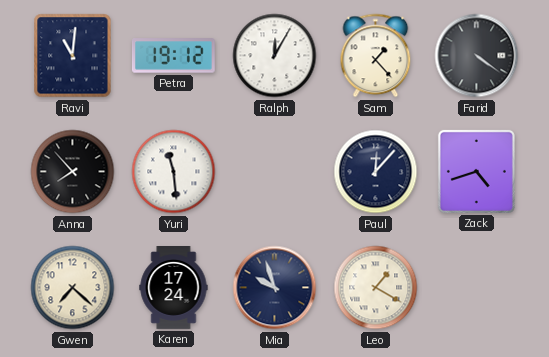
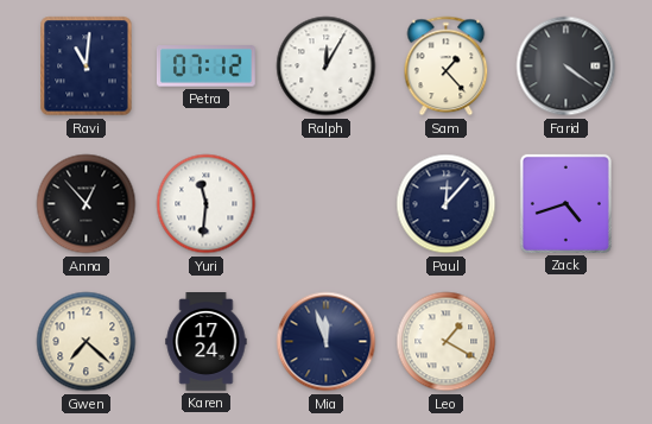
Petra: 19:12 -> 07:12
Anna: 7:53 -> 12:53
Yuri: 11:29 -> 11:31
Mia: 9:57 -> 11:57
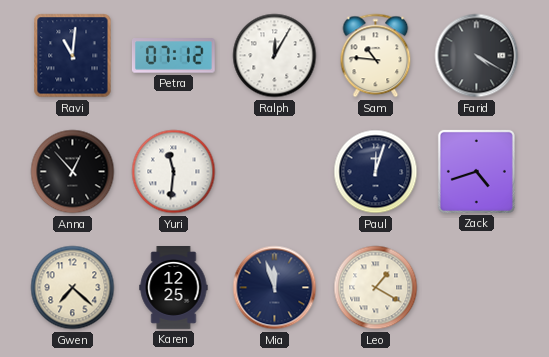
Sam: 1:23 -> 10:46
Farid: 4:21 -> 4:20
Paul: 12:07 -> 12:03
Karen: 17:24 -> 12:25
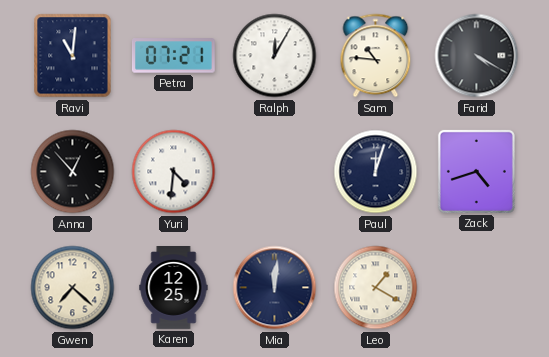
Petra: 07:12 -> 07:21
Yuri: 11:31 -> 4:31
Mia: 11:57 -> 12:01
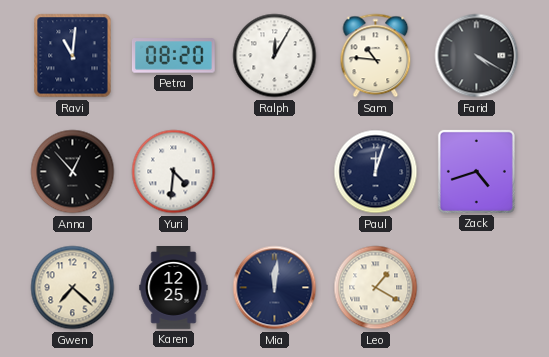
Petra: 07:21 -> 08:20
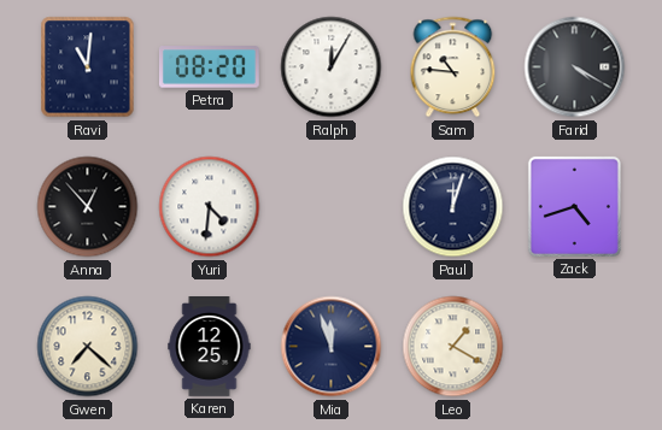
Mia: 12:01 -> 11:57
